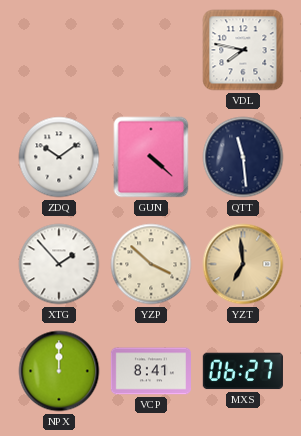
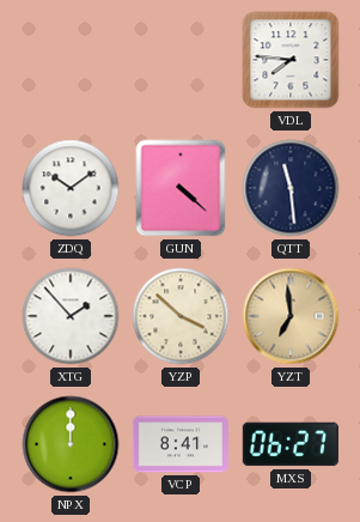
VDL: 7:47 -> 7:46
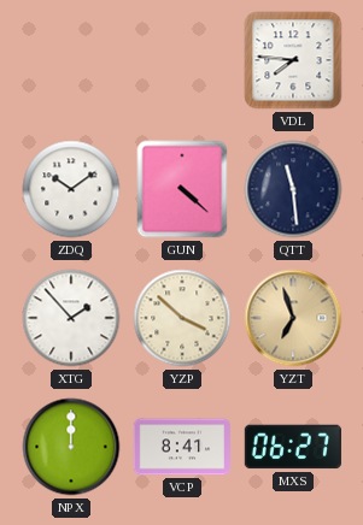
YZT: 6:59 -> 6:57
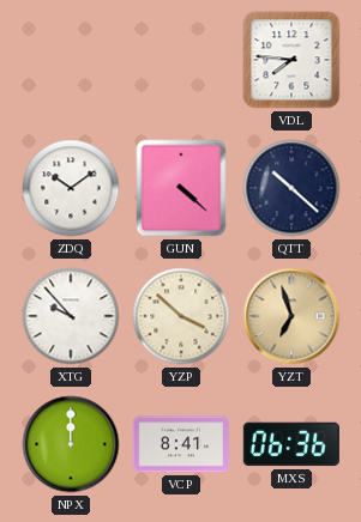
QTT: 11:29 -> 10:22
XTG: 1:53 -> 9:53
MXS: 06:27 -> 06:36
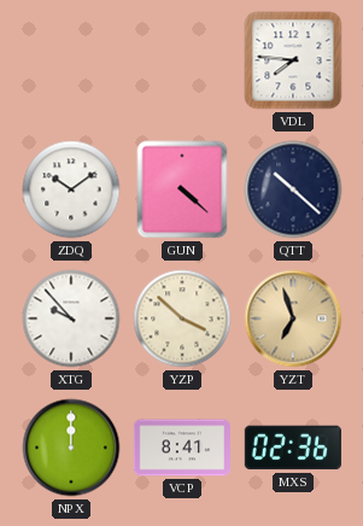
MXS: 06:36 -> 02:36
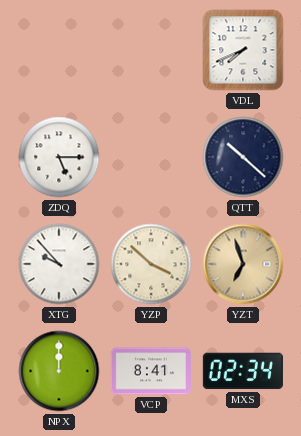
VDL: 7:46 -> 7:41
ZDQ: 10:09 -> 5:15
GUN: 4:22 -> none
MXS: 02:36 -> 02:34
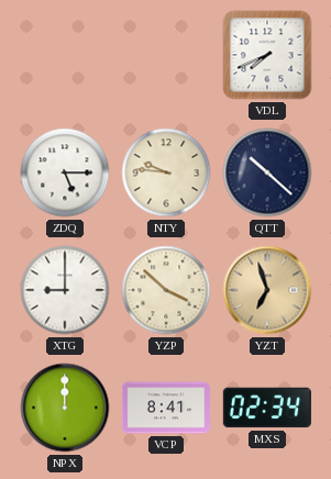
NTY: none -> 9:46
XTG: 9:53 -> 9:00
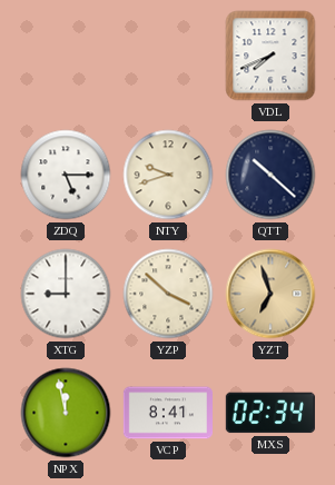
NTY: 9:46 -> 9:42
NPX: 12:00 -> 11:58
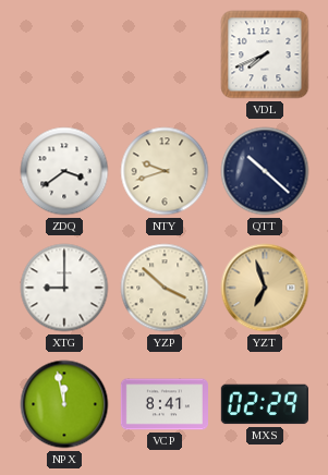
ZDQ: 5:15 -> 3:39
MXS: 02:34 -> 02:29
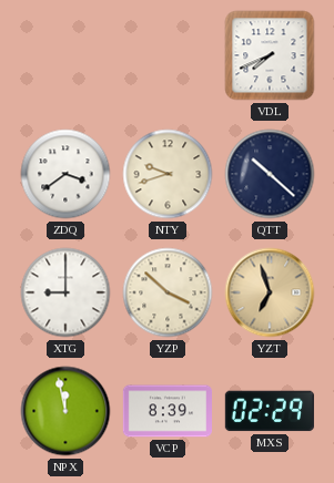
VCP: 8:41 -> 8:39
